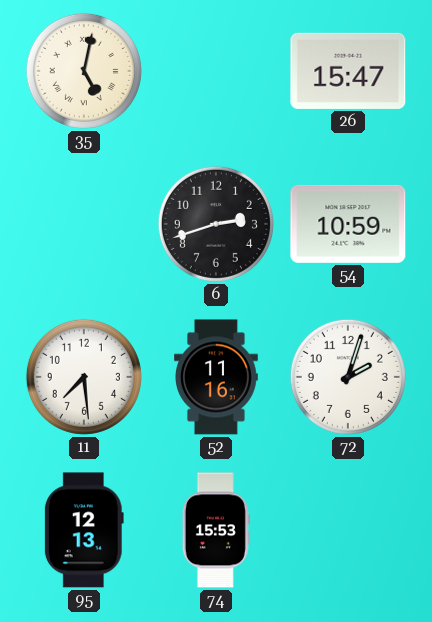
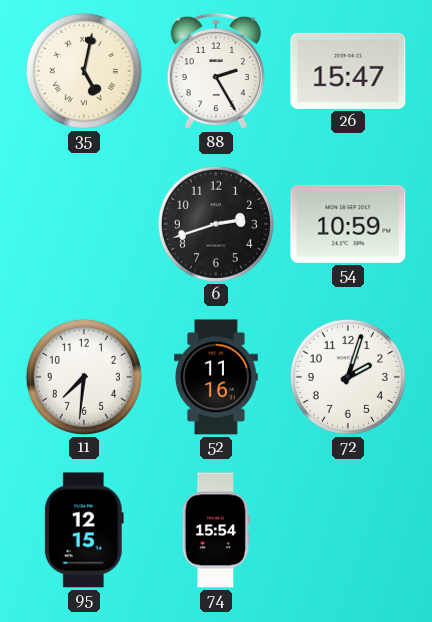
88: none -> 2:25
11: 7:29 -> 7:31
95: 12:13 -> 12:15
74: 15:53 -> 15:54
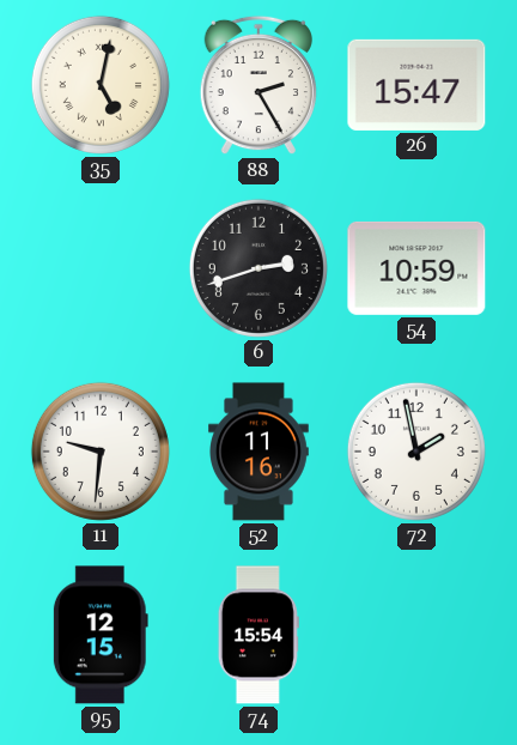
11: 7:31 -> 9:31
72: 2:03 -> 1:58
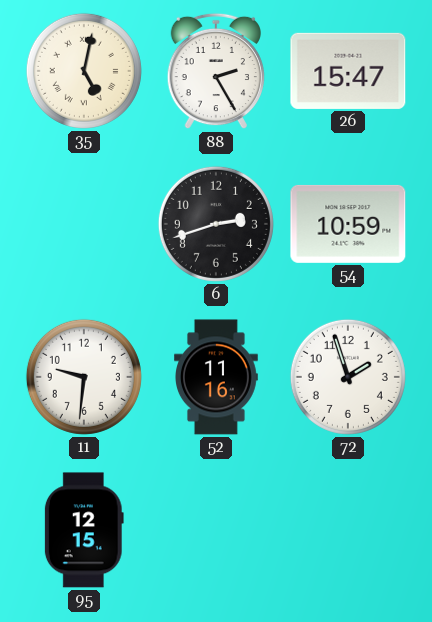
72: 1:58 -> 1:57
74: 15:54 -> none
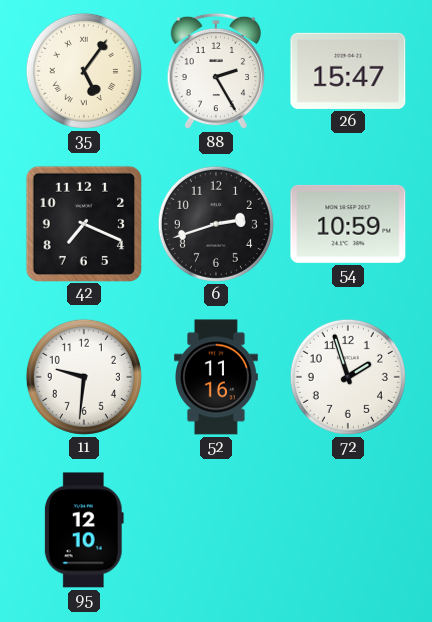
35: 5:02 -> 5:06
42: none -> 7:19
95: 12:15 -> 12:10
